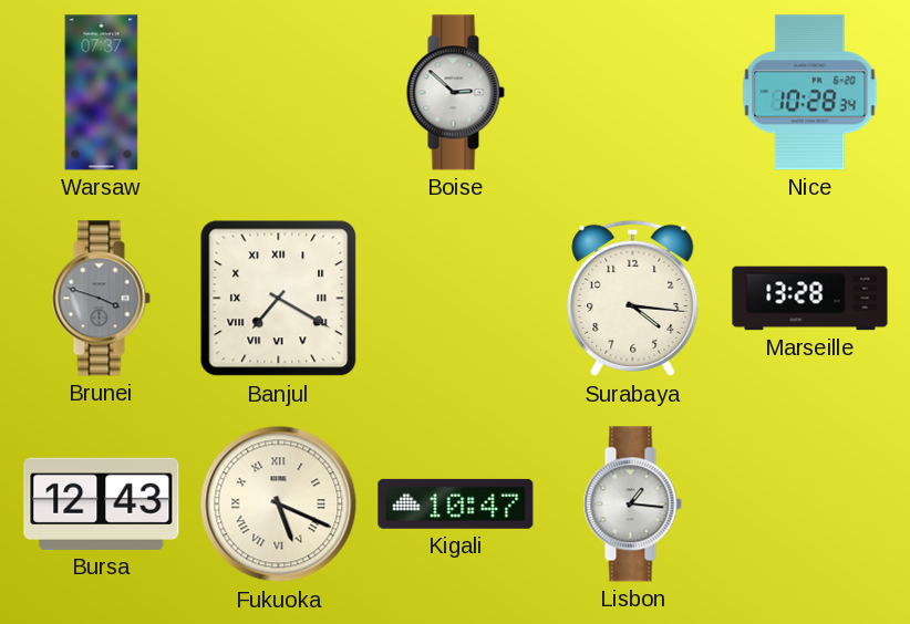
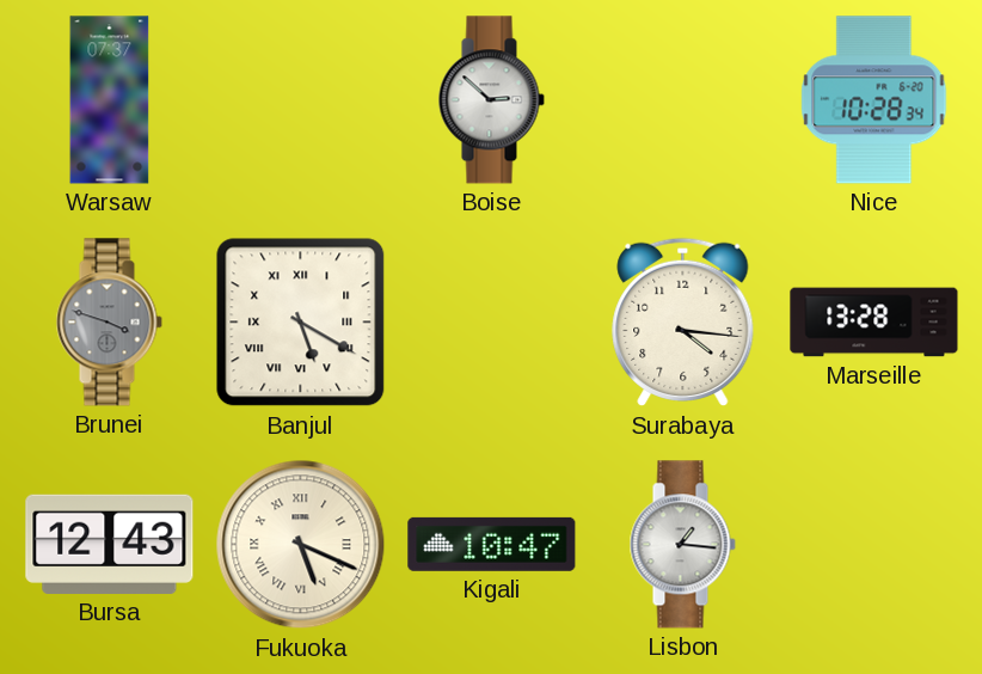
Banjul: 7:20 -> 5:20
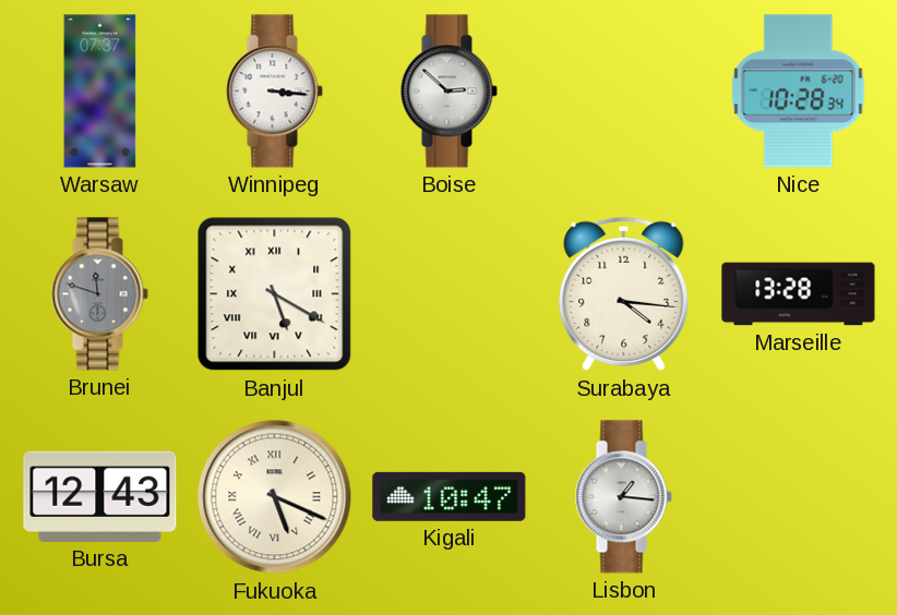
Winnipeg: none -> 3:16
Brunei: 3:48 -> 11:48
